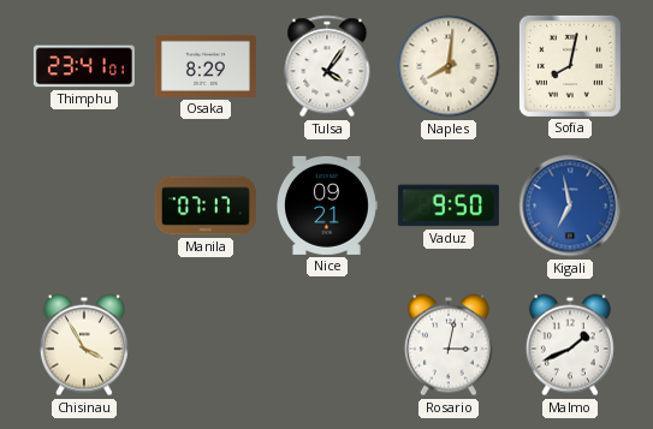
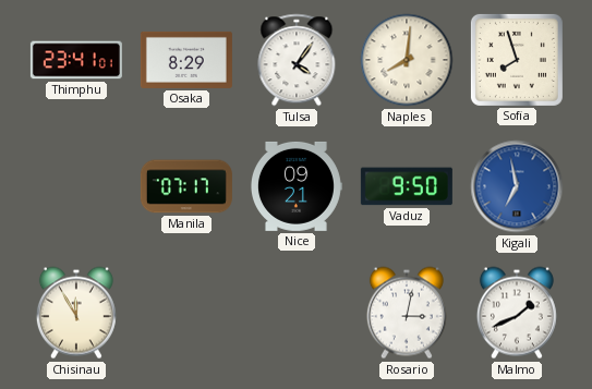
Sofia: 8:02 -> 7:57
Chisinau: 3:55 -> 11:55
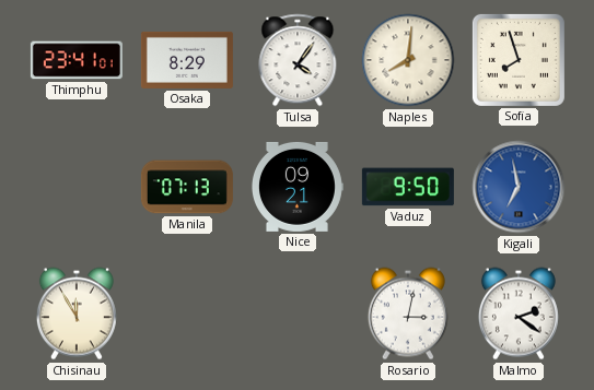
Manila: 07:17 -> 07:13
Malmo: 1:41 -> 2:21
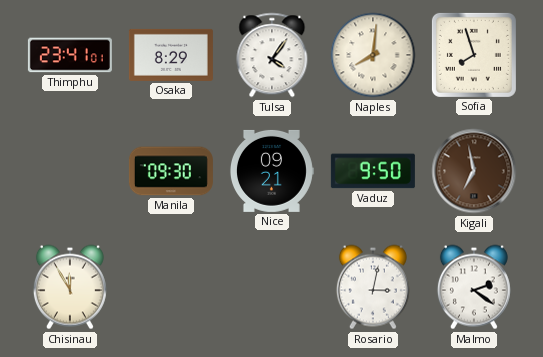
Manila: 07:13 -> 09:30
Kigali dial: blue -> brown
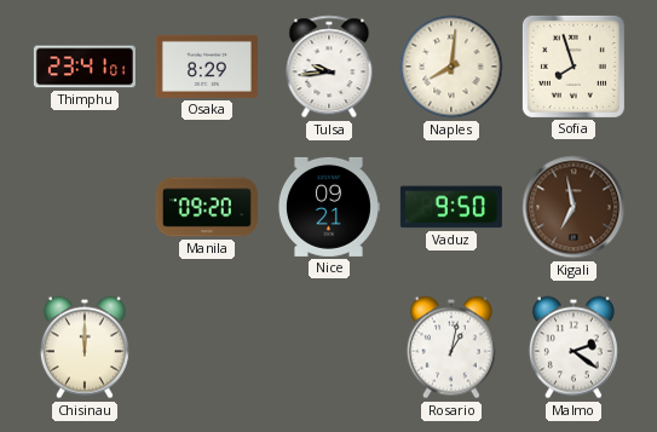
Tulsa: 4:06 -> 9:44
Manila: 09:30 -> 09:20
Chisinau: 11:55 -> 12:00
Rosario: 3:02 -> 1:02
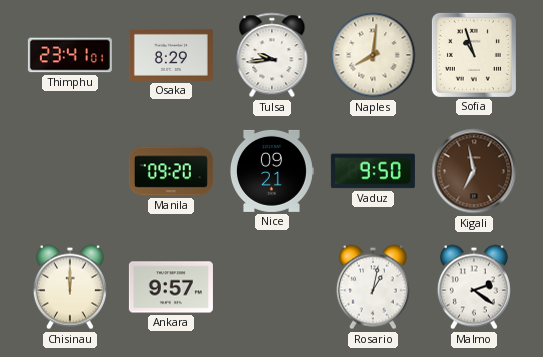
Sofia: 7:57 -> 10:57
Ankara: none -> 9:57
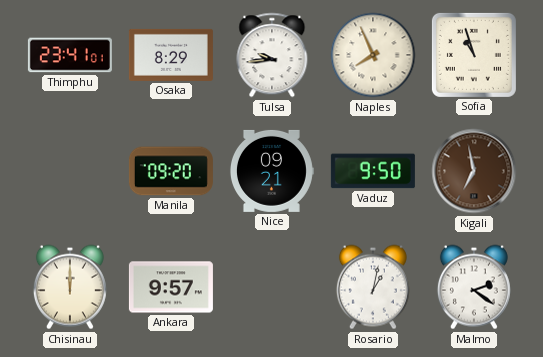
Naples: 8:01 -> 7:56
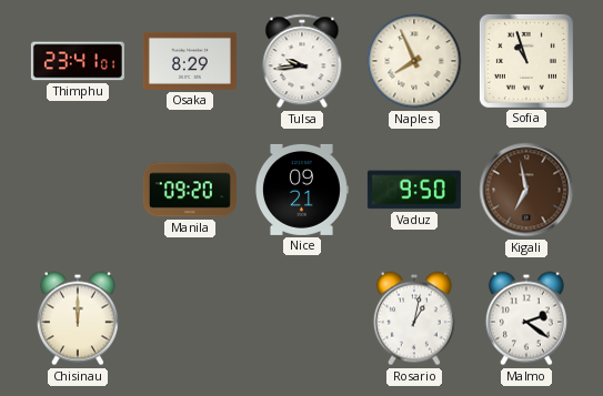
Ankara: 9:57 -> none
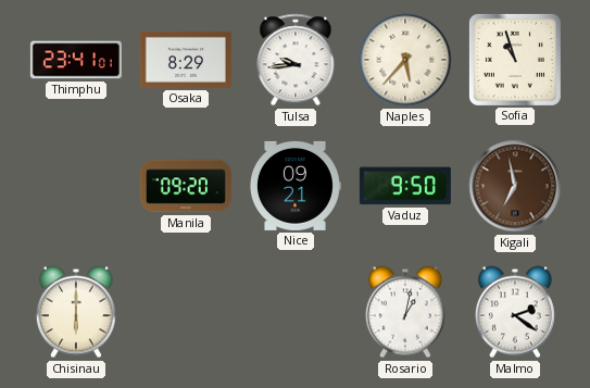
Naples: 7:56 -> 5:37
Chisinau: 12:00 -> 6:00
